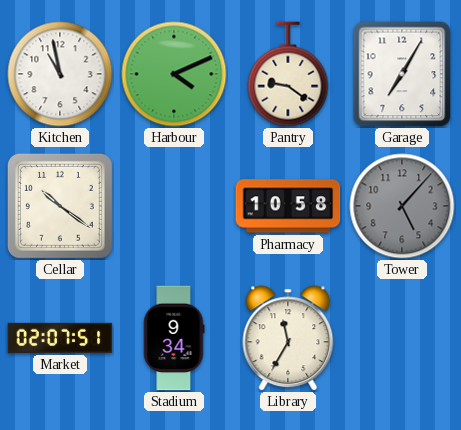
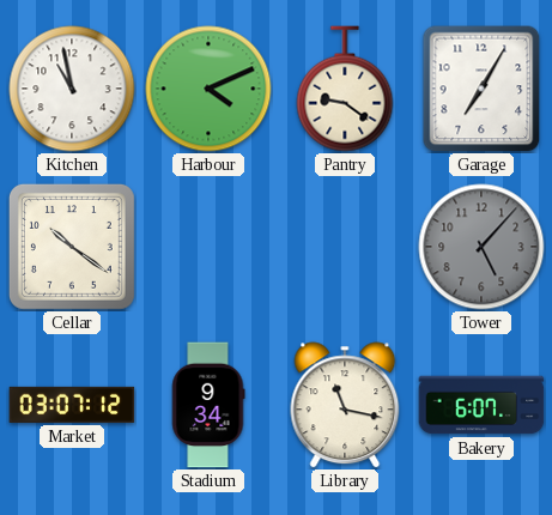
Pharmacy: 10:58 -> none
Market: 02:07 -> 03:07
Library: 11:35 -> 11:17
Bakery: none -> 6:07
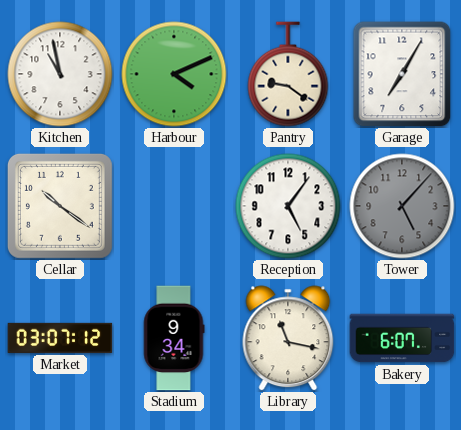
Reception: none -> 5:06
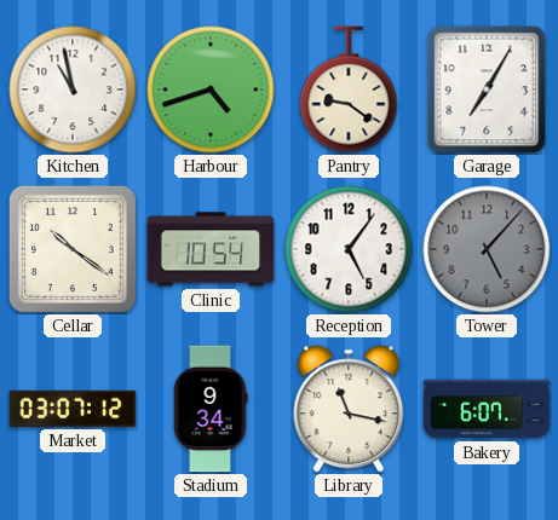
Harbour: 4:11 -> 4:42
Clinic: none -> 10:54
